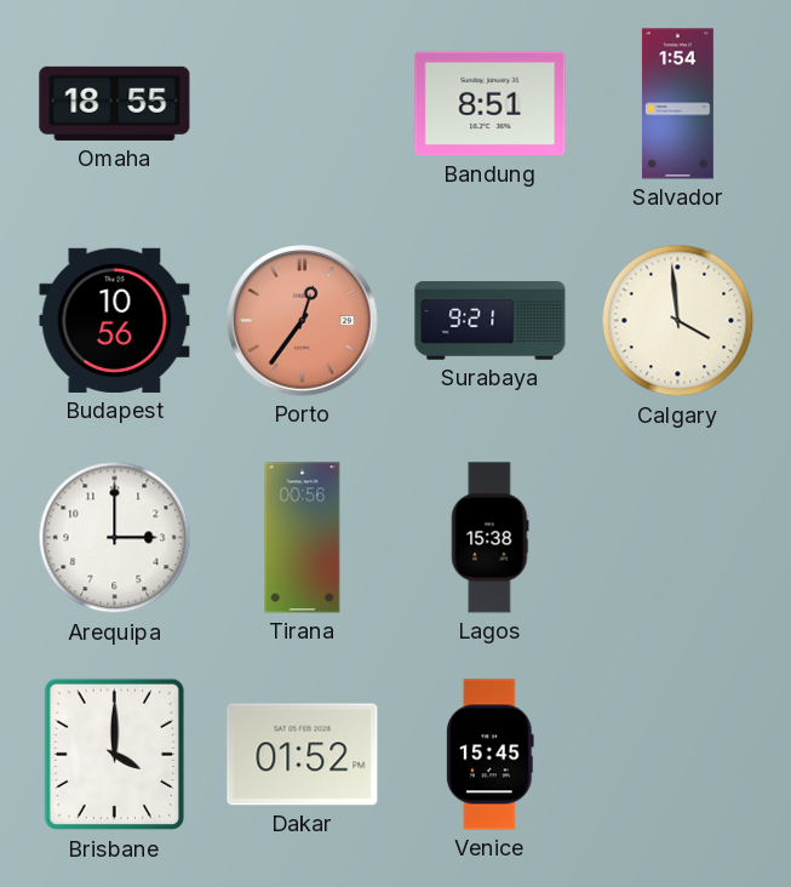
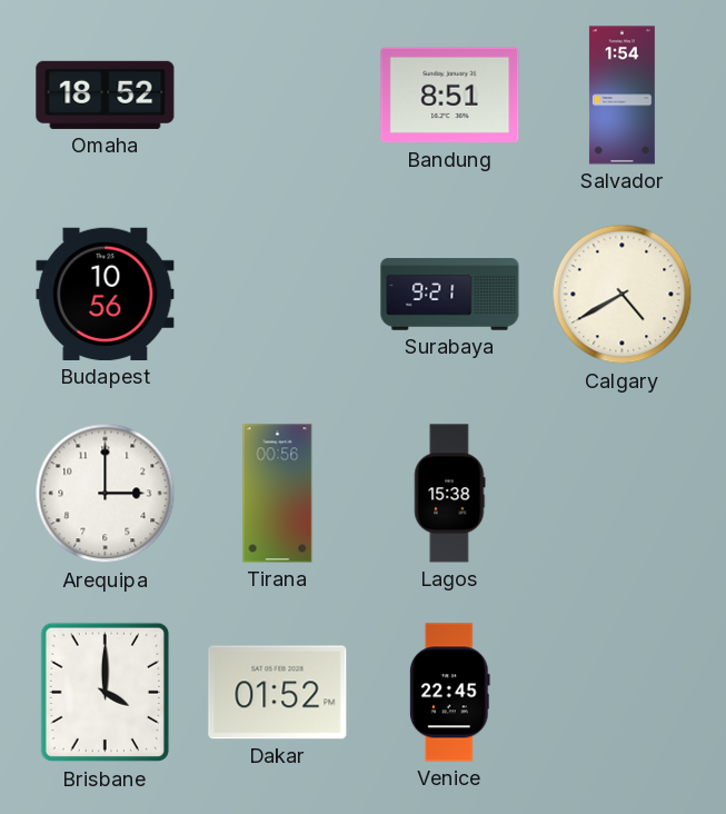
Omaha: 18:55 -> 18:52
Porto: 12:36 -> none
Calgary: 3:59 -> 4:40
Venice: 15:45 -> 22:45
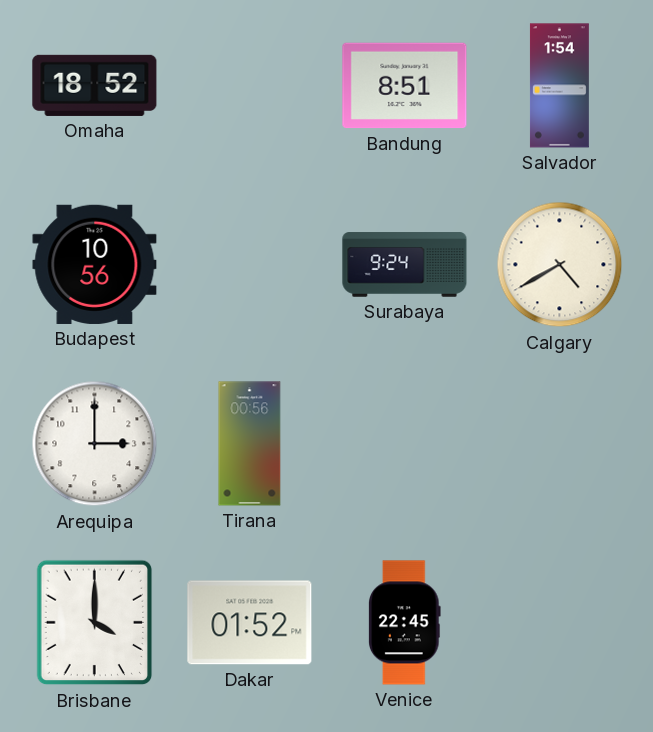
Surabaya: 9:21 -> 9:24
Lagos: 15:38 -> none
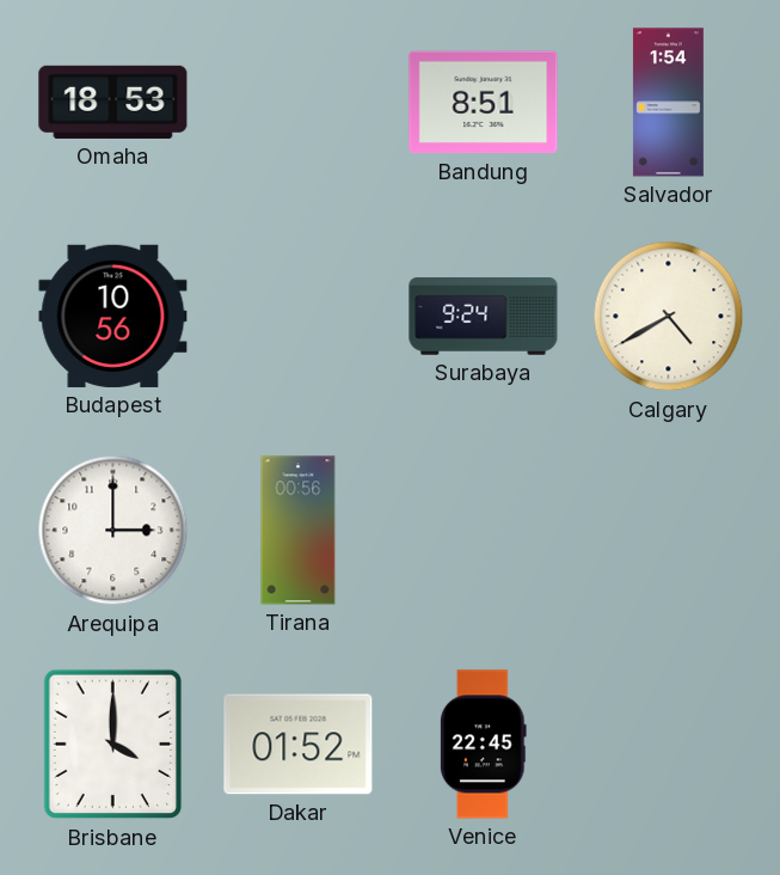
Omaha: 18:52 -> 18:53
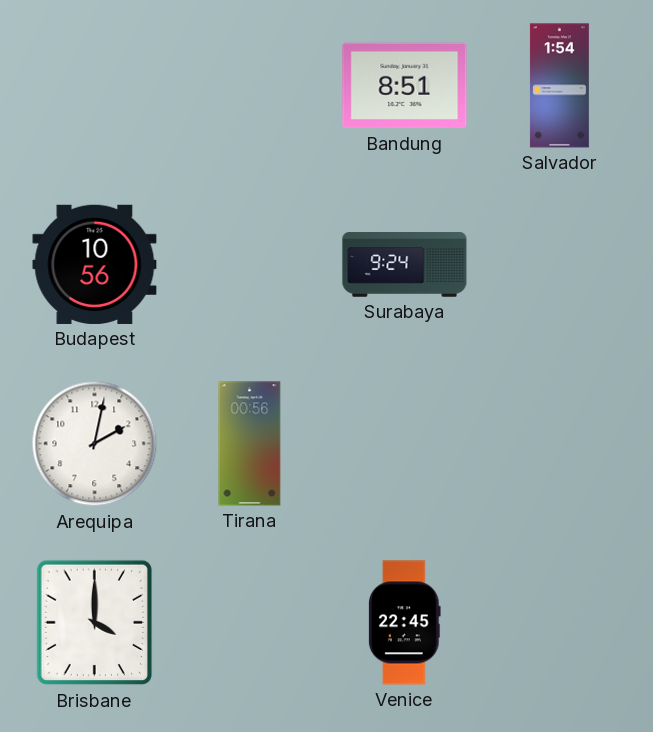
Omaha: 18:53 -> none
Calgary: 4:40 -> none
Arequipa: 3:00 -> 2:02
Dakar: 01:52 -> none
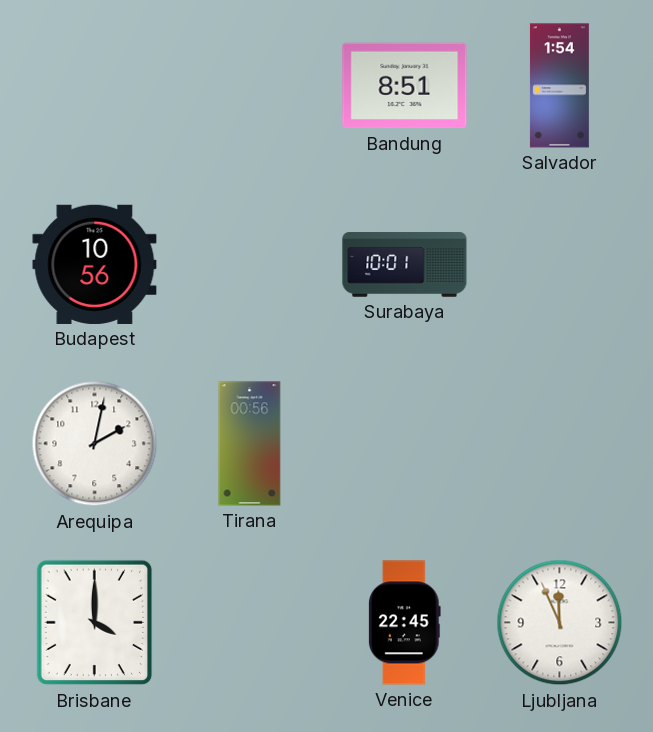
Surabaya: 9:24 -> 10:01
Ljubljana: none -> 11:56
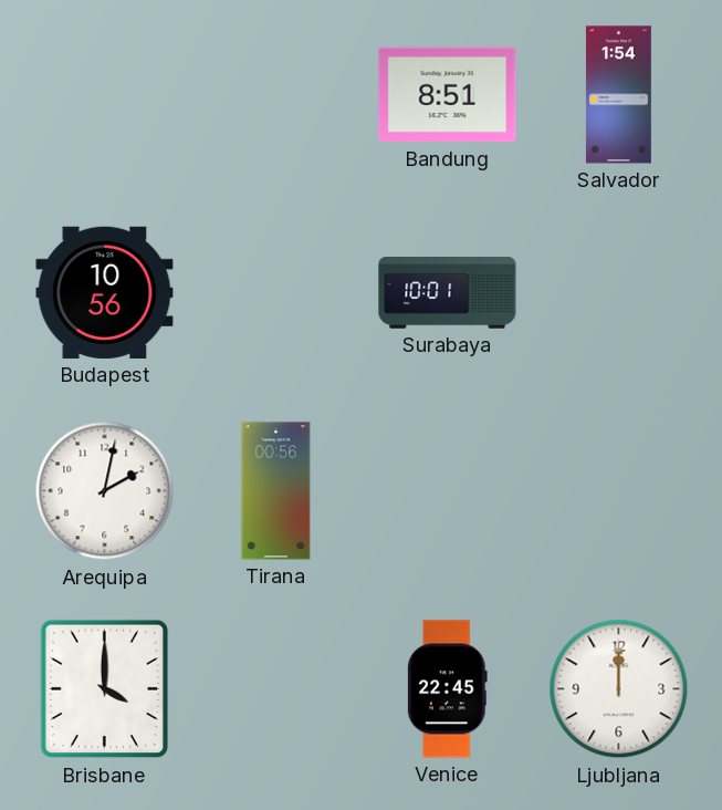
Ljubljana: 11:56 -> 12:00
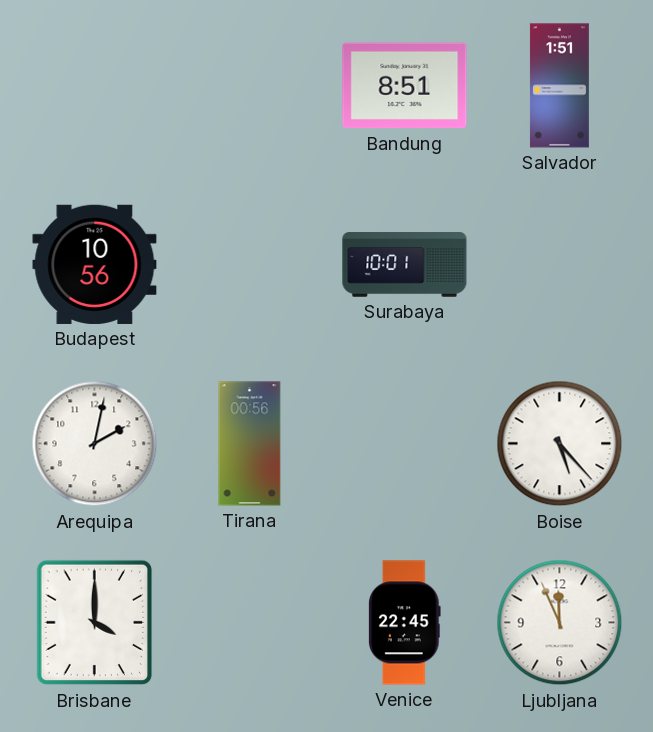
Salvador: 1:54 -> 1:51
Boise: none -> 5:23
Ljubljana: 12:00 -> 11:56
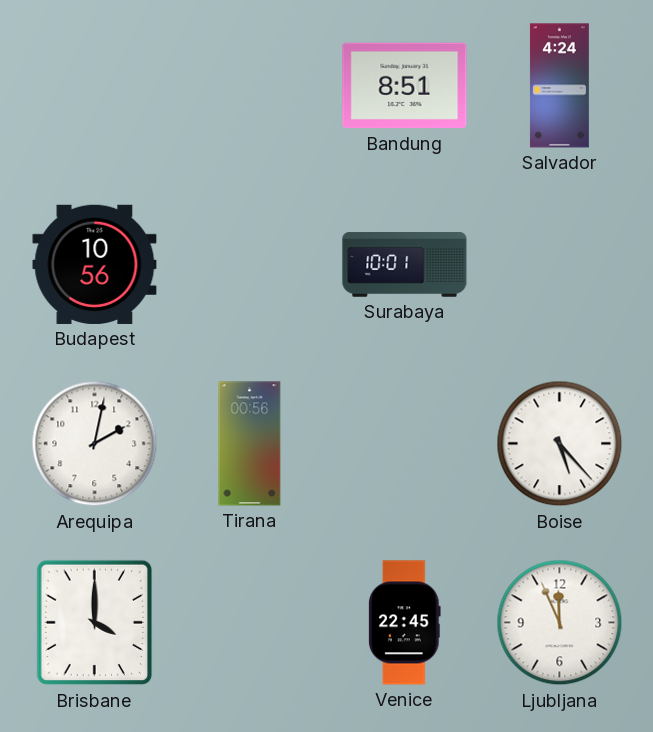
Salvador: 1:51 -> 4:24
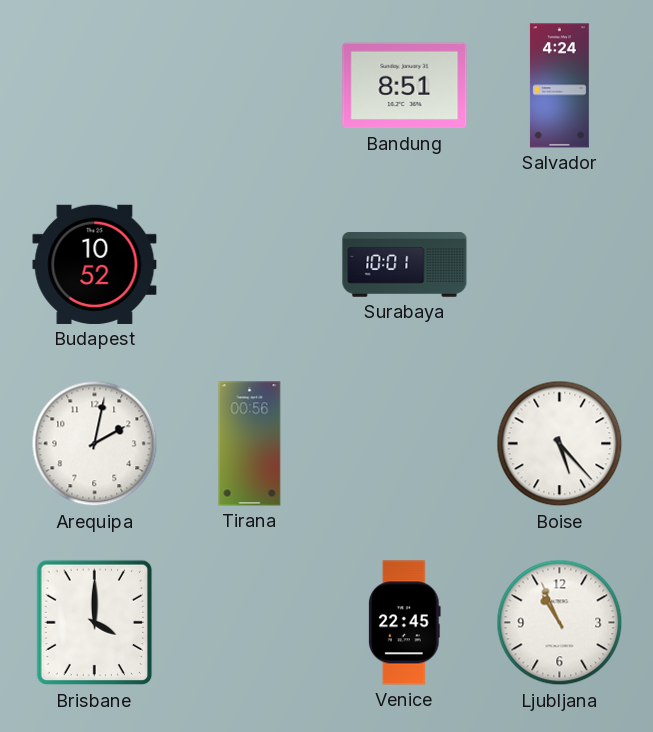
Budapest: 10:56 -> 10:52
Ljubljana: 11:56 -> 10:56
